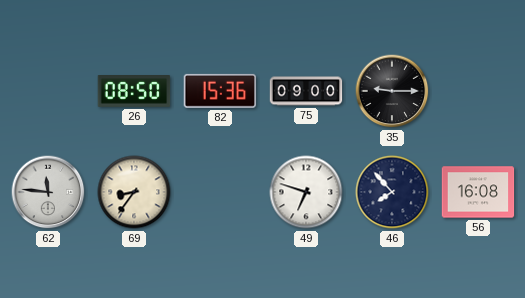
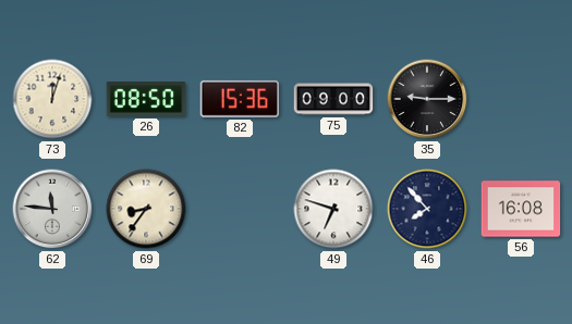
73: none -> 12:03
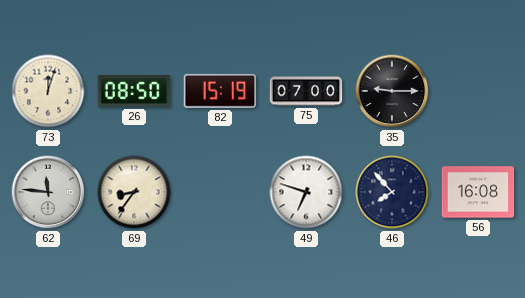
82: 15:36 -> 15:19
75: 09:00 -> 07:00
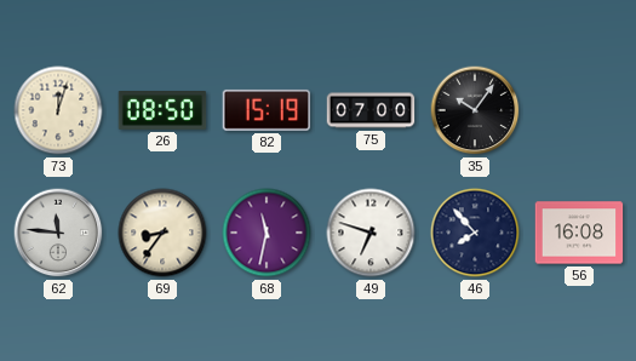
35: 9:15 -> 10:06
68: none -> 11:32
